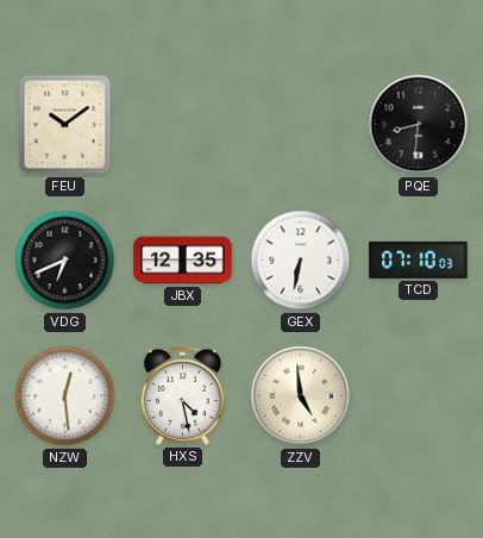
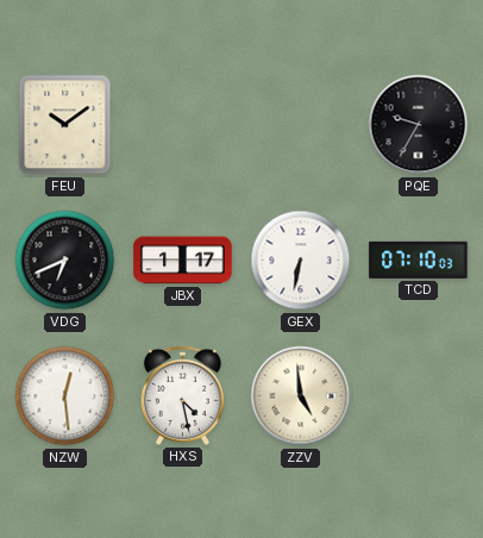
PQE: 8:31 -> 9:35
JBX: 12:35 -> 1:17
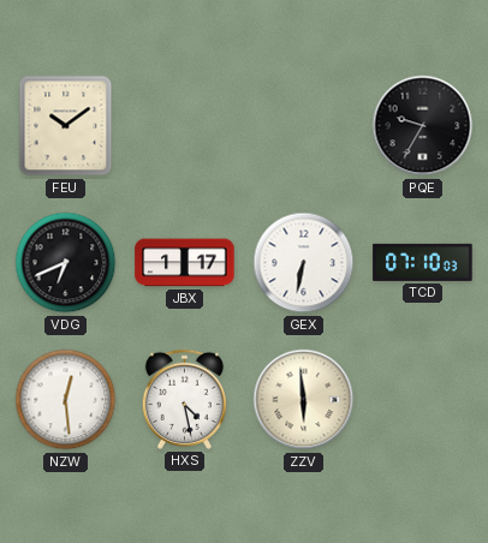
ZZV: 4:59 -> 5:59
